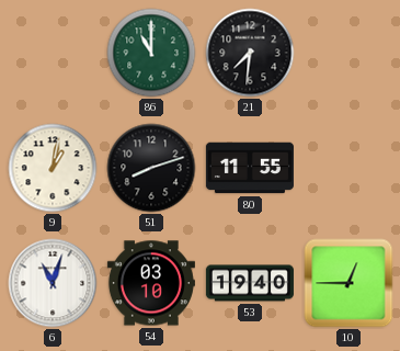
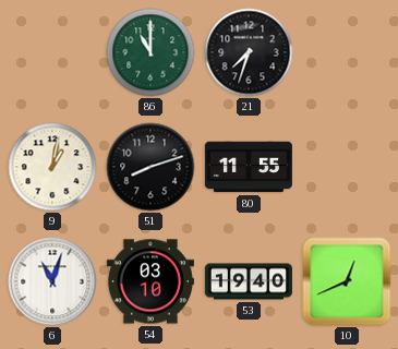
21: 7:31 -> 7:33
10: 12:45 -> 12:41
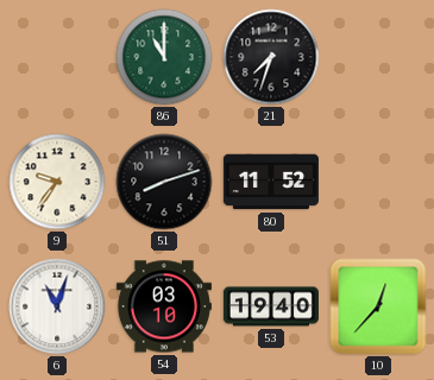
9: 1:02 -> 9:36
80: 11:55 -> 11:52
10: 12:41 -> 12:37
